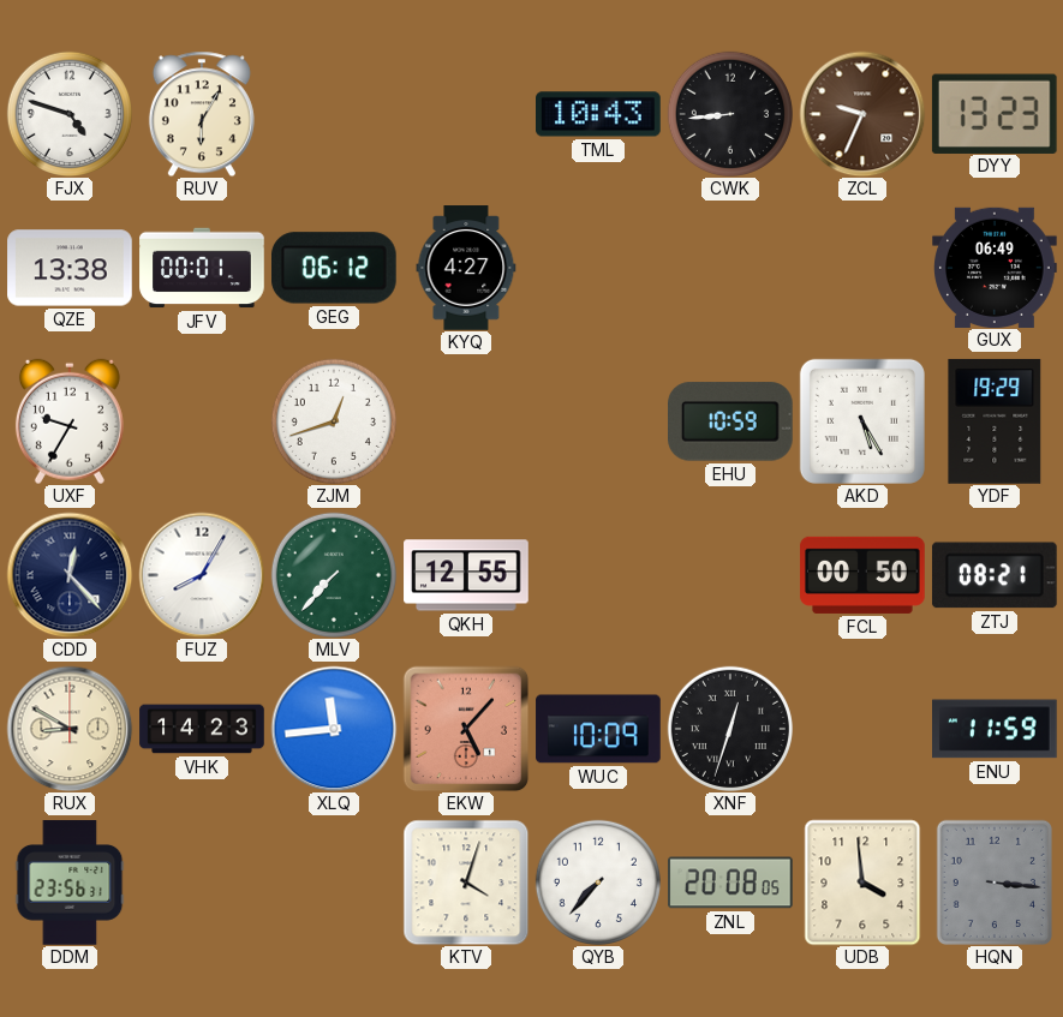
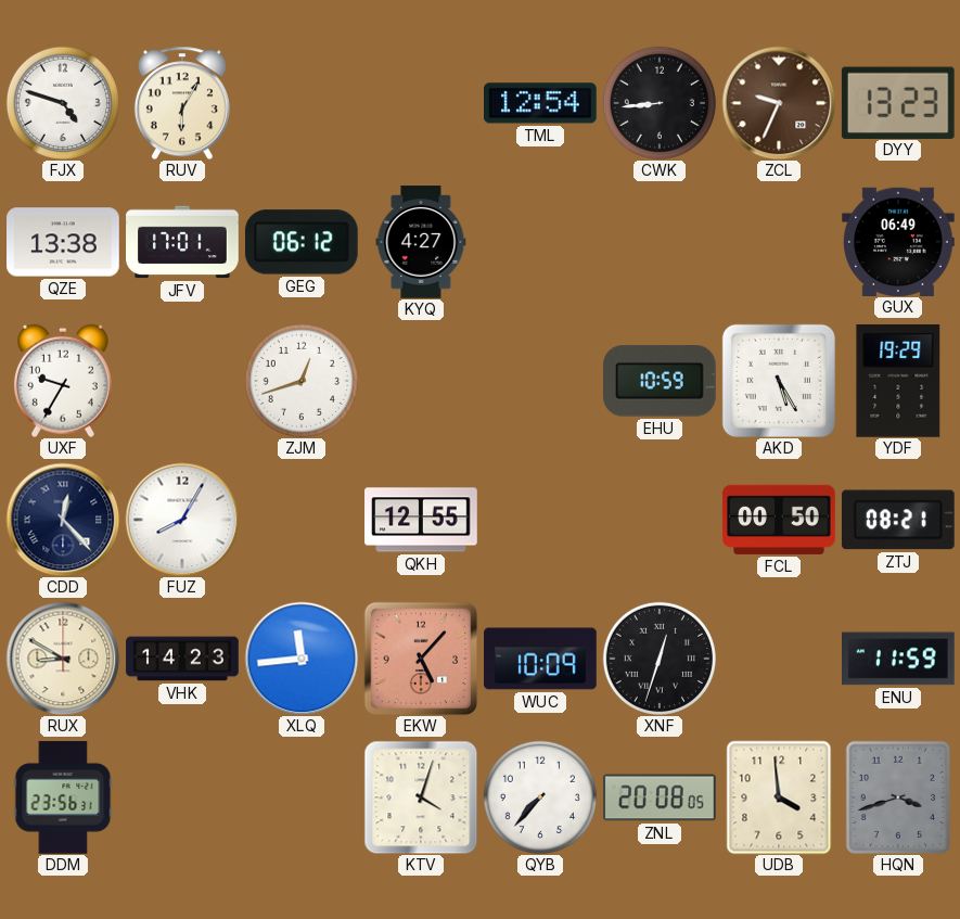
TML: 10:43 -> 12:54
JFV: 00:01 -> 17:01
MLV: 7:37 -> none
HQN: 3:16 -> 3:42
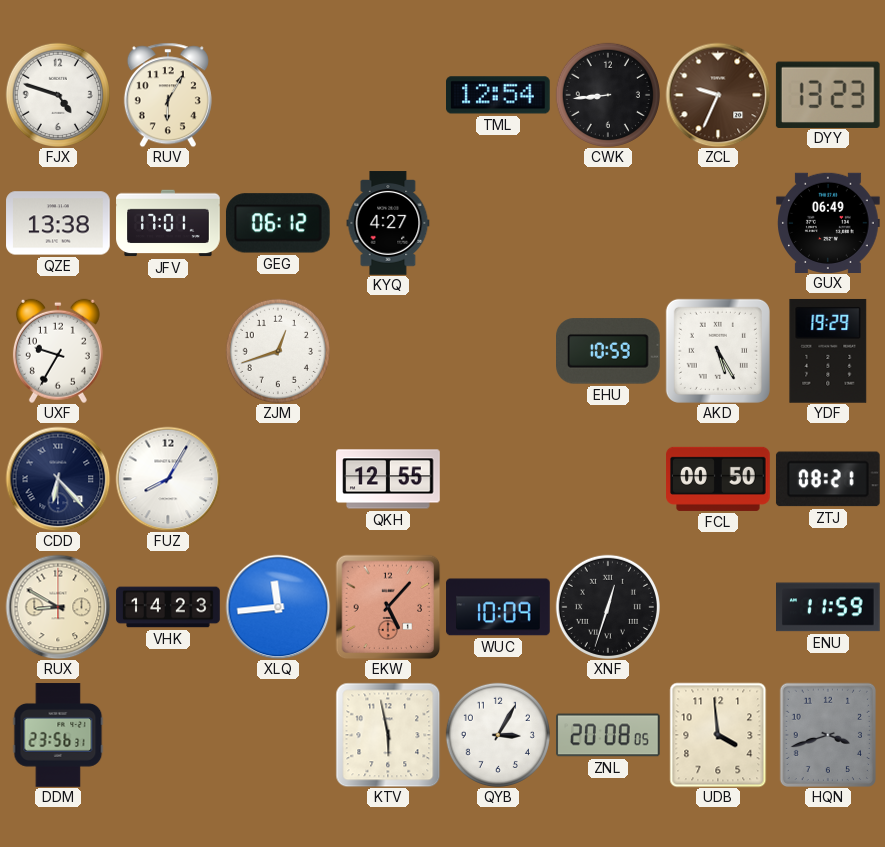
CDD: 12:23 -> 6:23
KTV: 4:03 -> 5:58
QYB: 7:37 -> 3:05
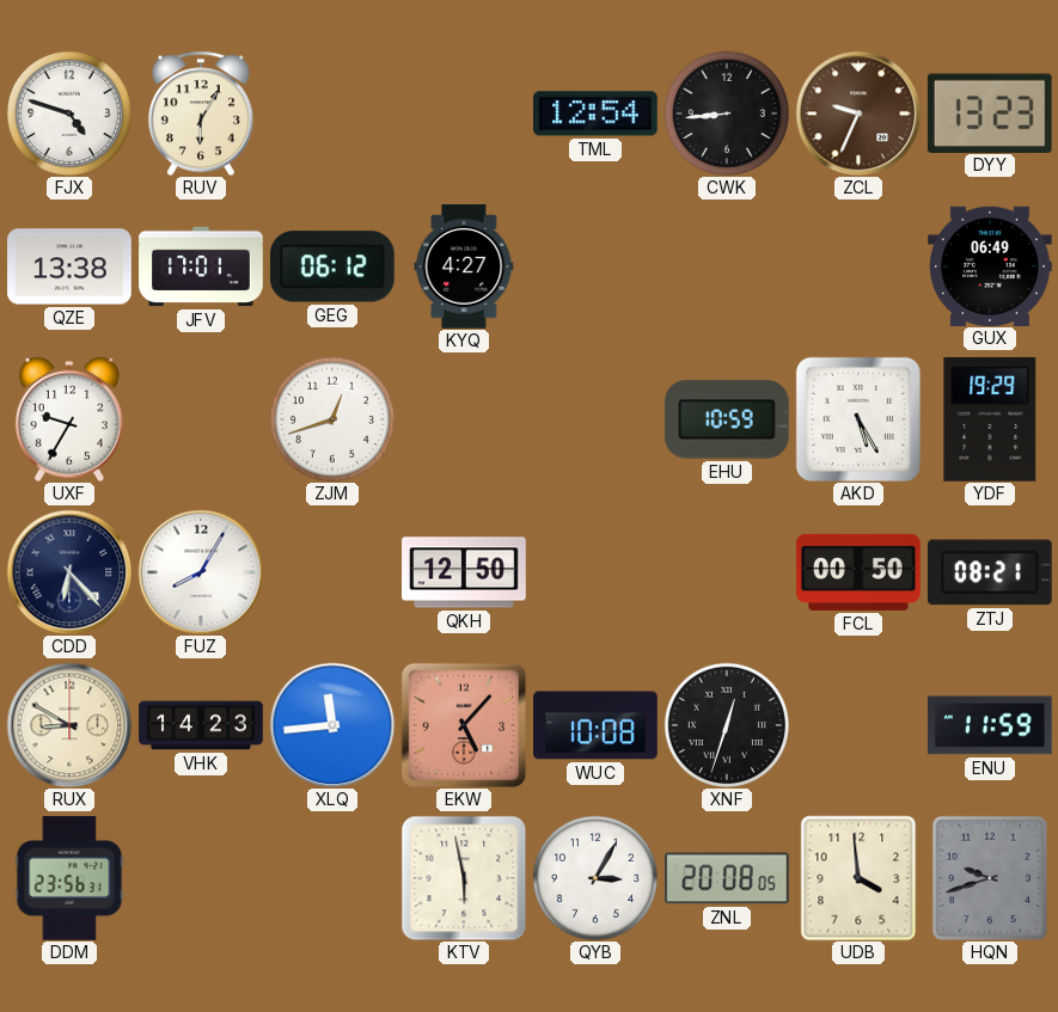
QKH: 12:55 -> 12:50
WUC: 10:09 -> 10:08
HQN: 3:42 -> 9:42
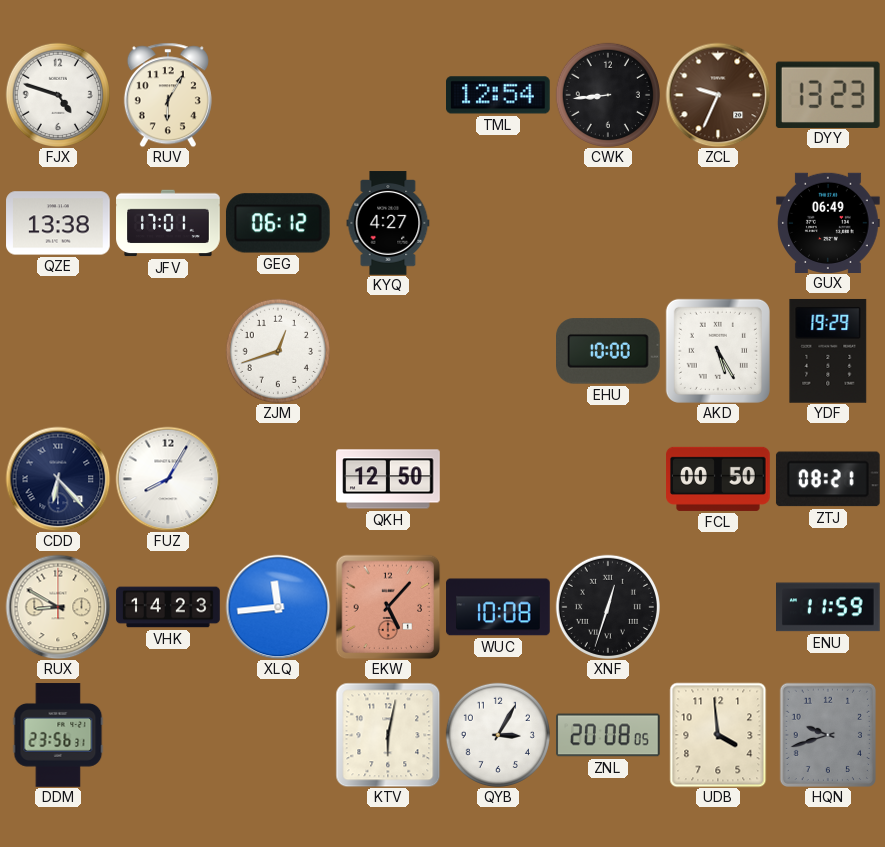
UXF: 9:35 -> none
EHU: 10:59 -> 10:00
KTV: 5:58 -> 6:02
